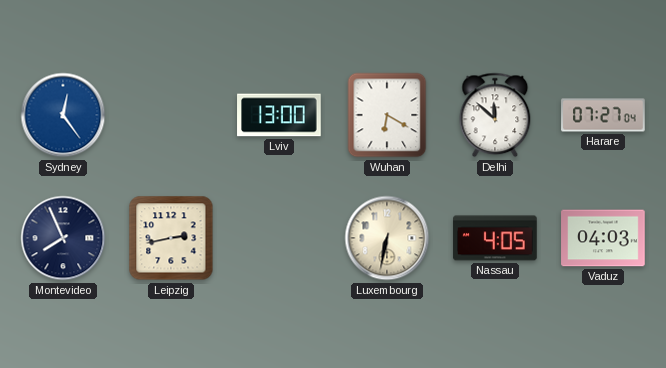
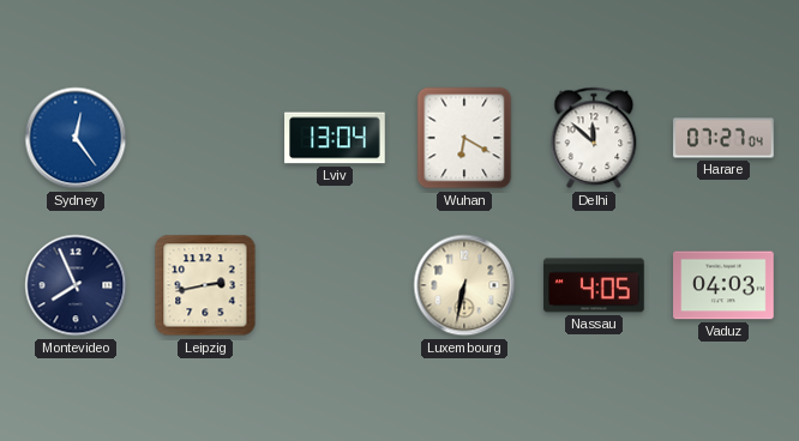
Lviv: 13:00 -> 13:04
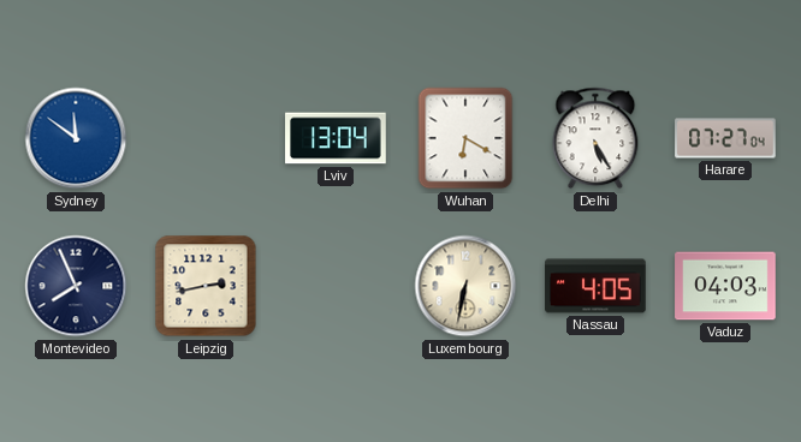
Sydney: 12:24 -> 11:51
Delhi: 11:52 -> 5:25
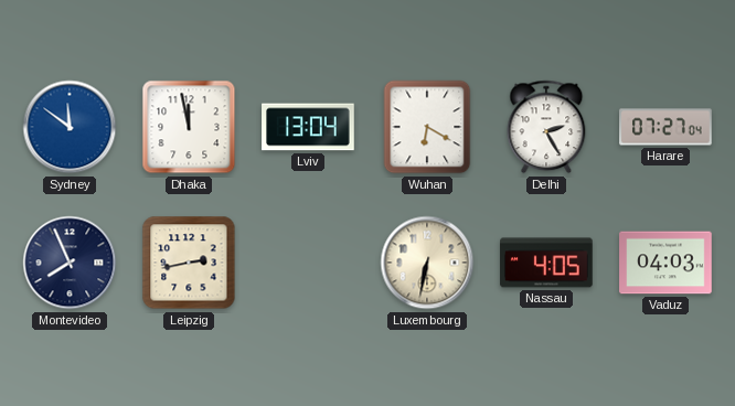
Dhaka: none -> 11:58
Delhi: 5:25 -> 2:25
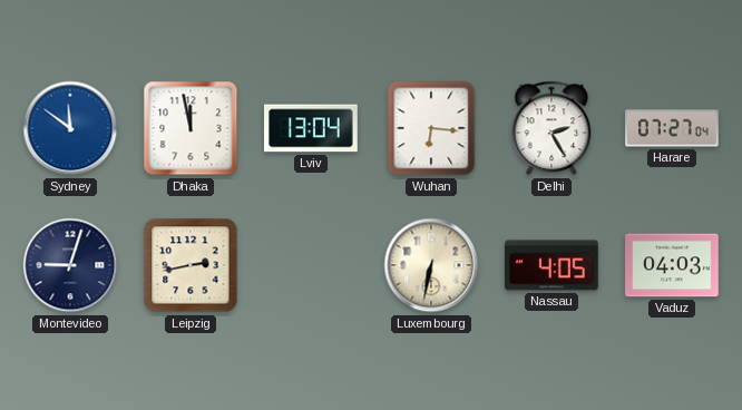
Wuhan: 6:20 -> 6:16
Montevideo: 7:56 -> 9:03
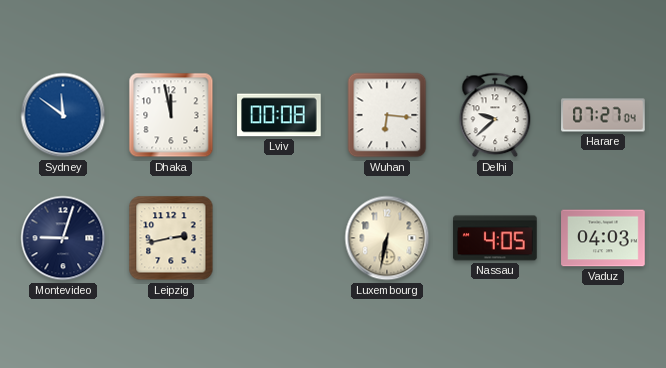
Lviv: 13:04 -> 00:08
Delhi: 2:25 -> 9:38
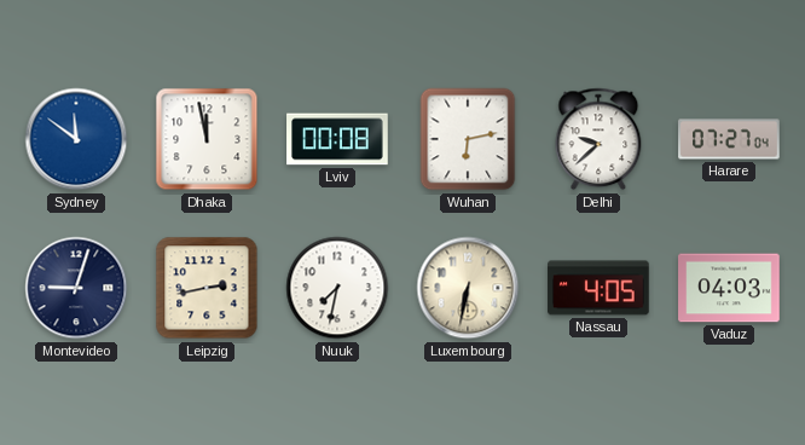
Wuhan: 6:16 -> 6:13
Nuuk: none -> 7:32
